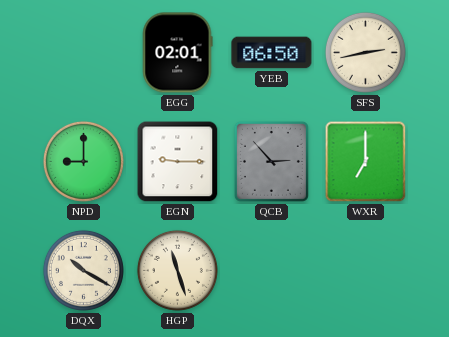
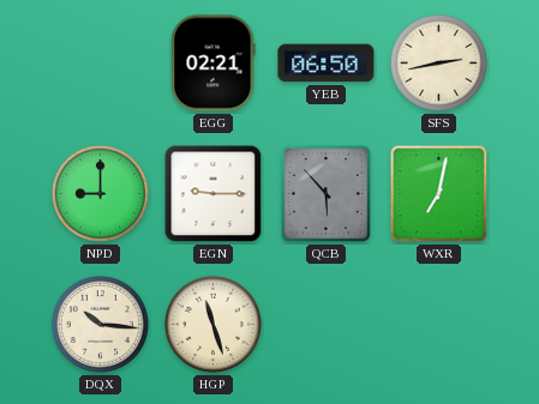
EGG: 02:01 -> 02:21
QCB: 2:53 -> 5:53
WXR: 7:00 -> 7:02
DQX: 10:20 -> 10:16
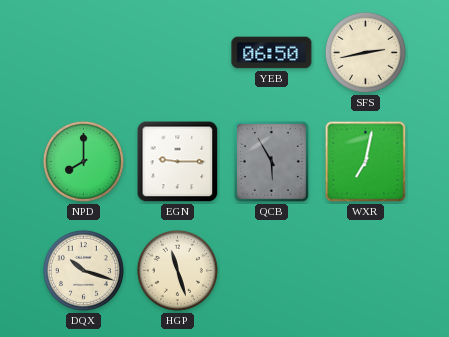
EGG: 02:21 -> none
NPD: 9:00 -> 8:00
QCB: 5:53 -> 5:55
DQX: 10:16 -> 10:18
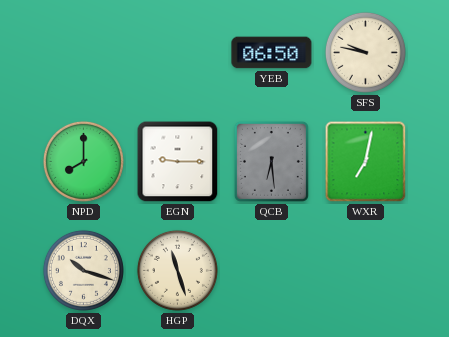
SFS: 2:43 -> 9:47
QCB: 5:55 -> 6:29
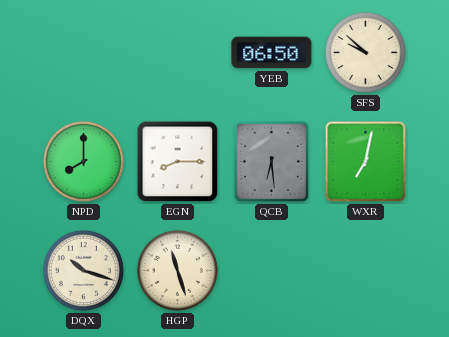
SFS: 9:47 -> 9:52
EGN: 9:15 -> 8:15
